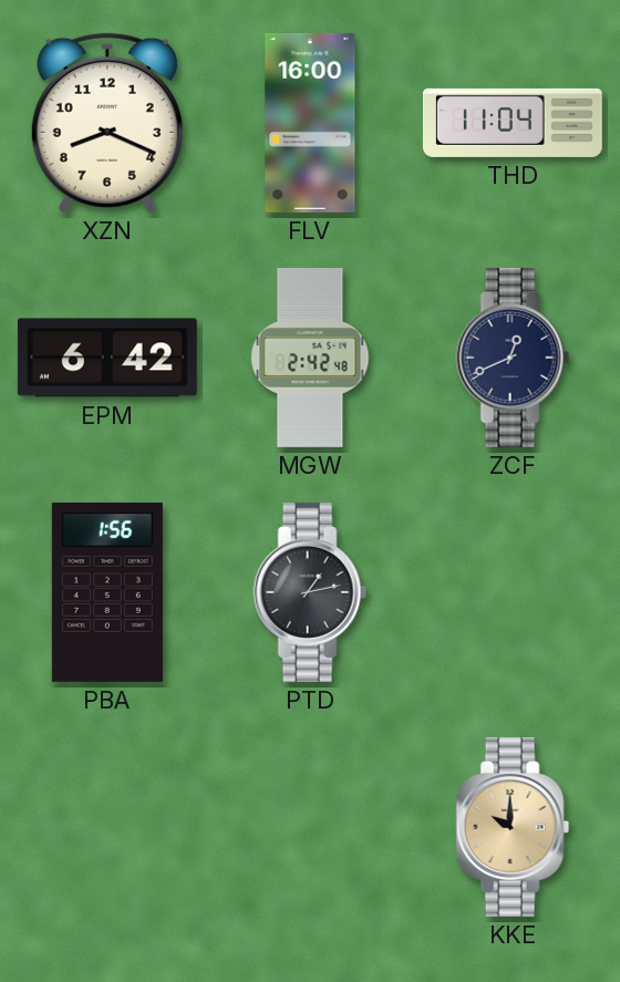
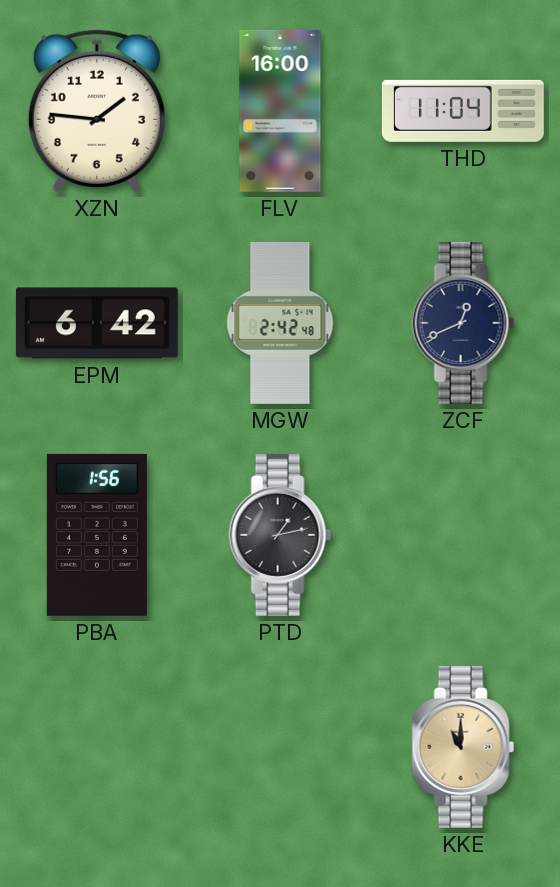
XZN: 8:19 -> 1:46
KKE: 10:00 -> 11:00
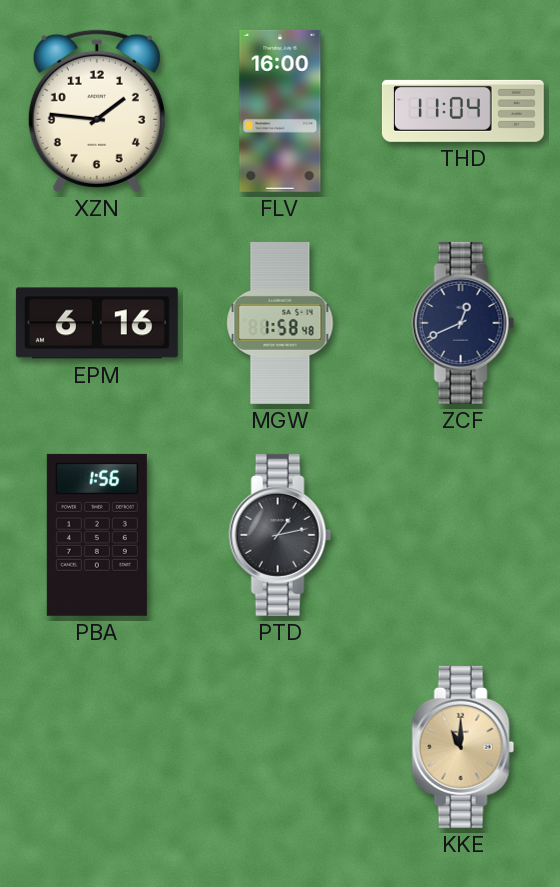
EPM: 6:42 -> 6:16
MGW: 2:42 -> 1:58
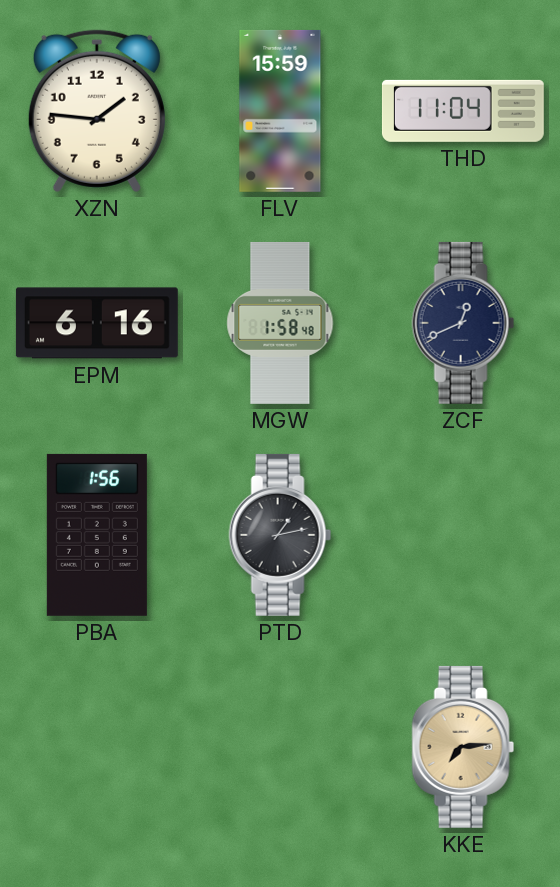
FLV: 16:00 -> 15:59
KKE: 11:00 -> 7:14
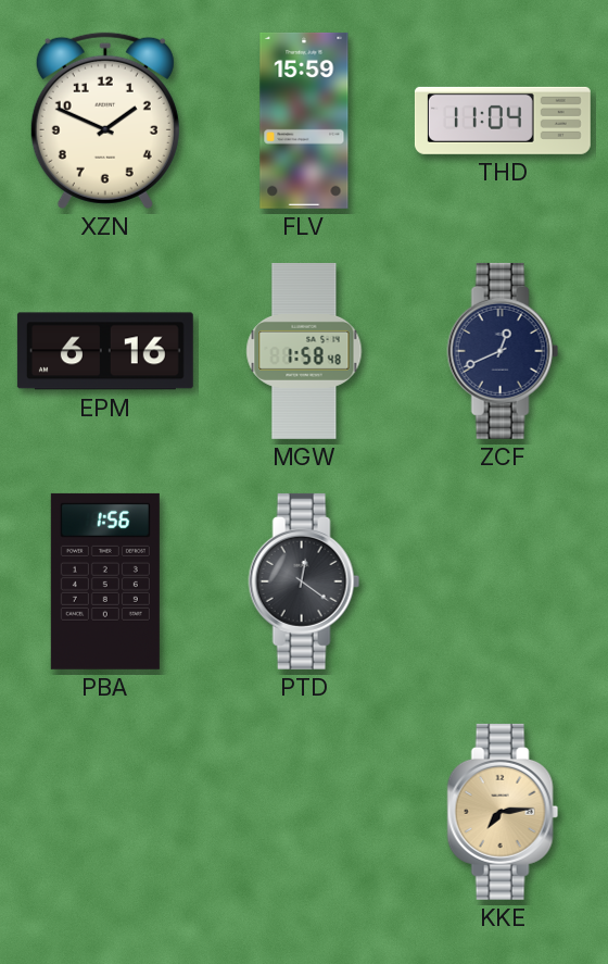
XZN: 1:46 -> 1:49
PTD: 1:13 -> 12:21
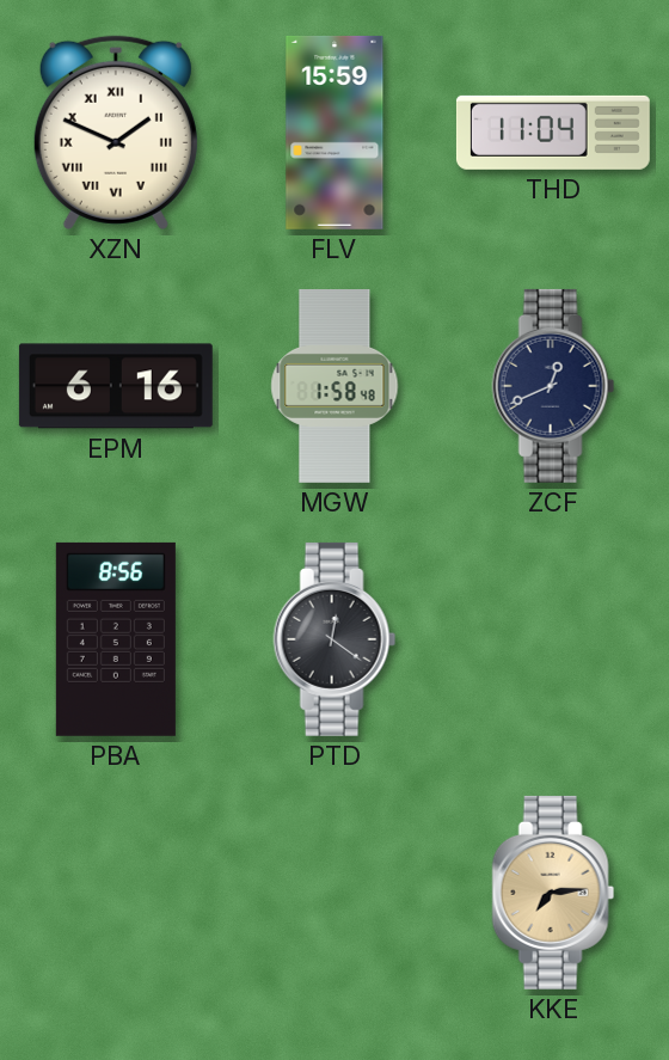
XZN numerals: Arabic -> Roman
PBA: 1:56 -> 8:56
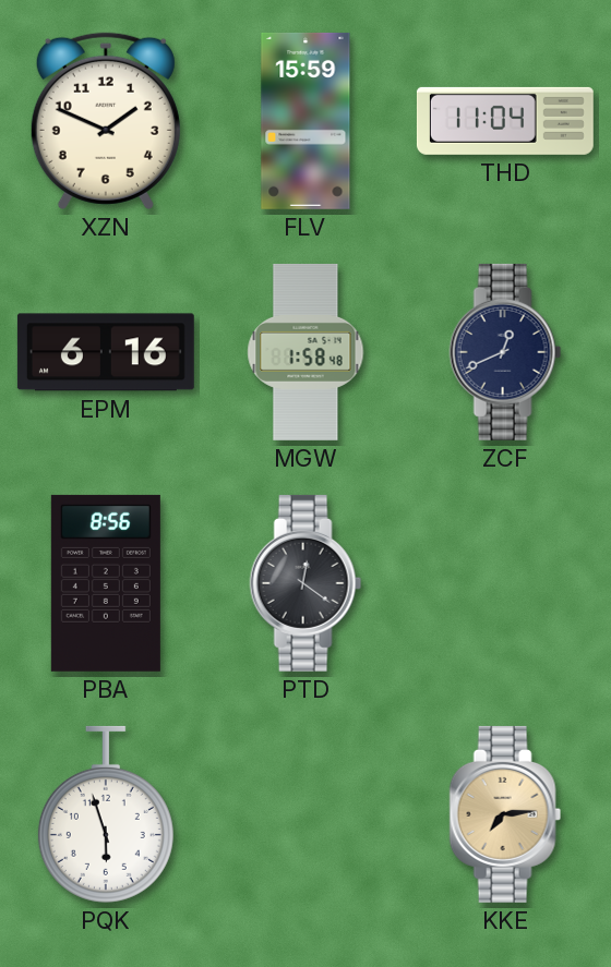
XZN numerals: Roman -> Arabic
PQK: none -> 5:57
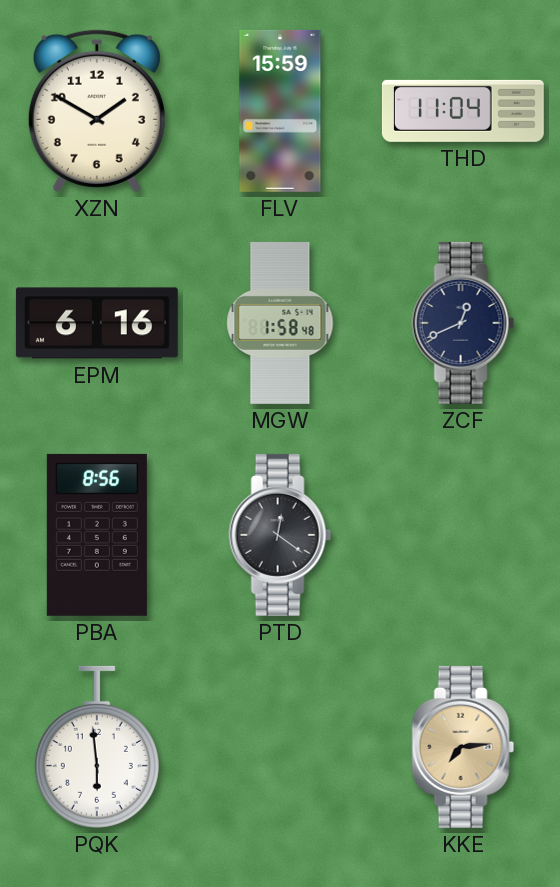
XZN: 1:49 -> 1:50
PQK: 5:57 -> 5:59
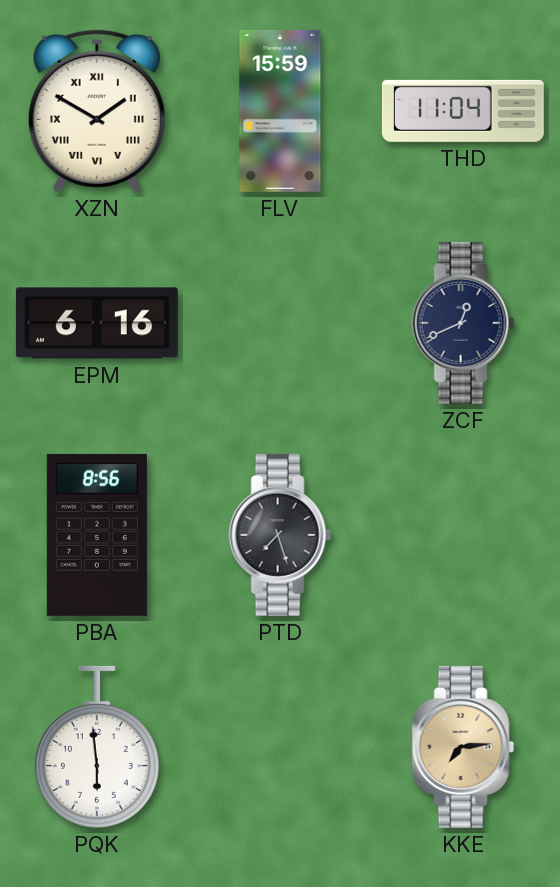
XZN numerals: Arabic -> Roman
MGW: 1:58 -> none
PTD: 12:21 -> 7:27
